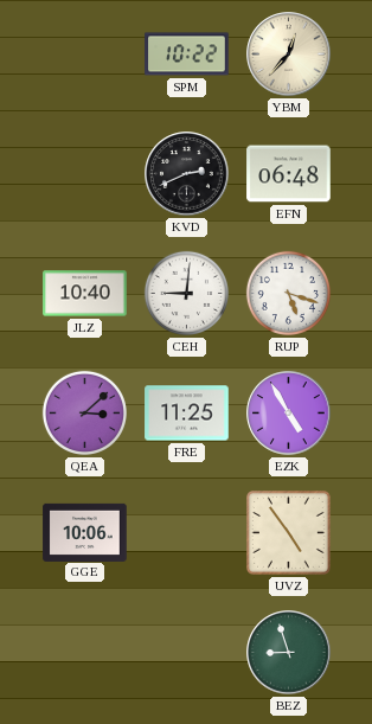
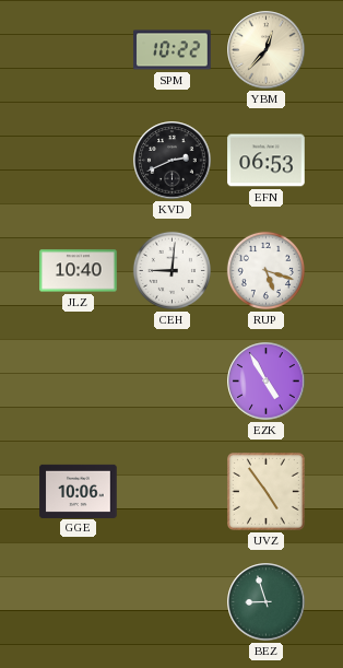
EFN: 06:48 -> 06:53
QEA: 3:08 -> none
FRE: 11:25 -> none
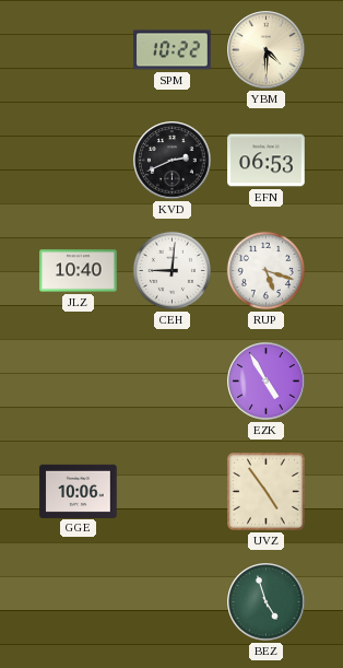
YBM: 12:37 -> 4:30
BEZ: 8:57 -> 4:57
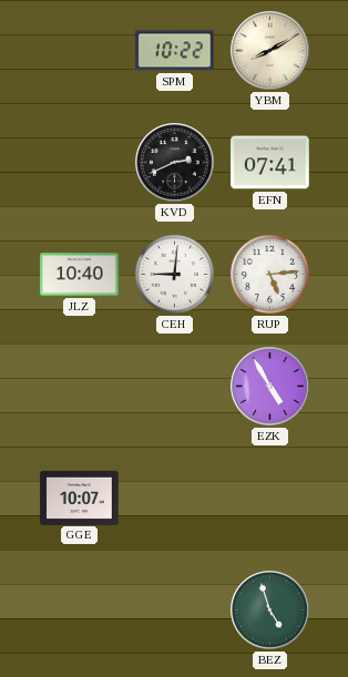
YBM: 4:30 -> 8:10
EFN: 06:53 -> 07:41
RUP: 5:18 -> 5:14
GGE: 10:06 -> 10:07
UVZ: 4:54 -> none
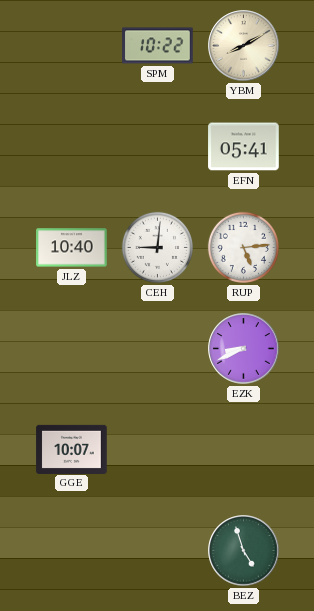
KVD: 2:41 -> none
EFN: 07:41 -> 05:41
EZK: 4:55 -> 8:41
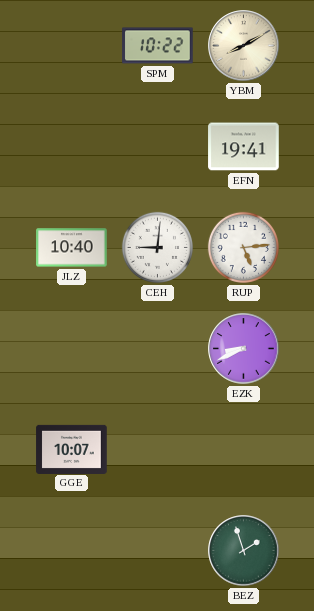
EFN: 05:41 -> 19:41
BEZ: 4:57 -> 1:57
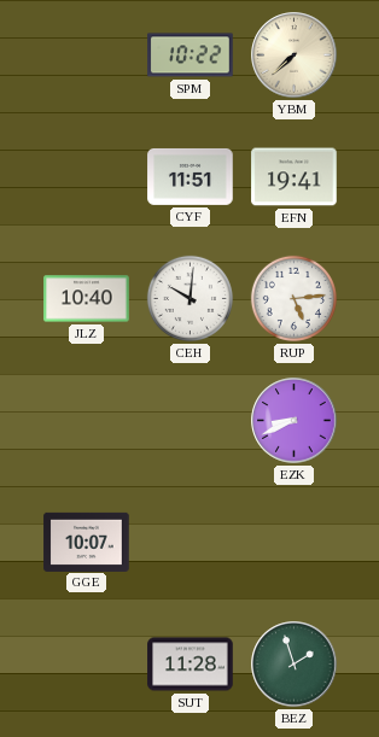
YBM: 8:10 -> 7:38
CYF: none -> 11:51
CEH: 9:01 -> 10:01
SUT: none -> 11:28
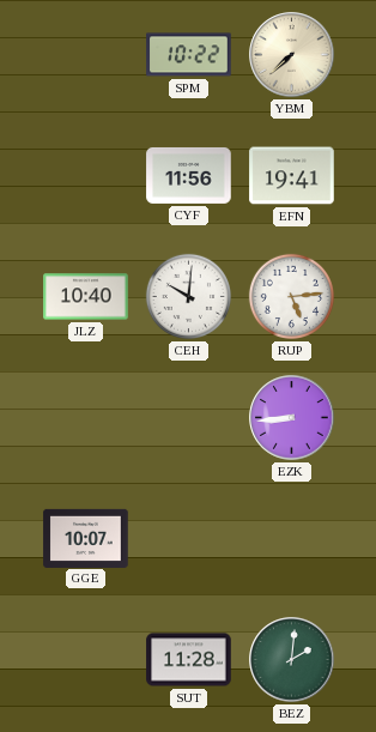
CYF: 11:51 -> 11:56
EZK: 8:41 -> 8:44
BEZ: 1:57 -> 2:01
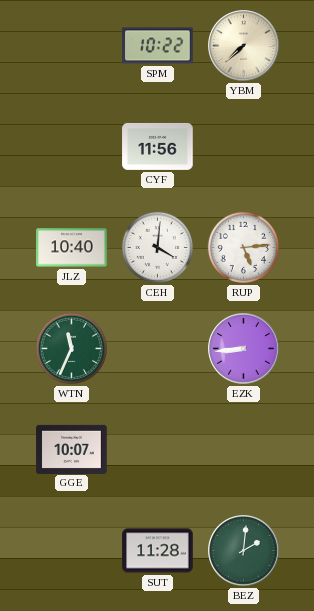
EFN: 19:41 -> none
CEH: 10:01 -> 4:01
WTN: none -> 11:34
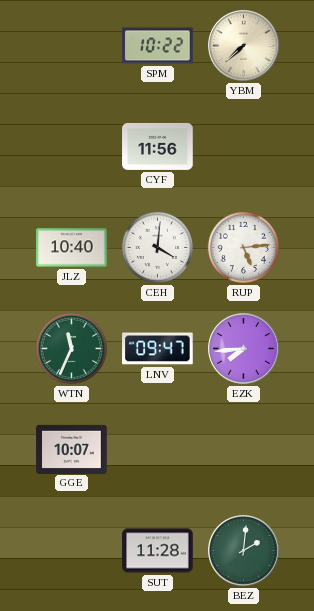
LNV: none -> 09:47
EZK: 8:44 -> 7:44
